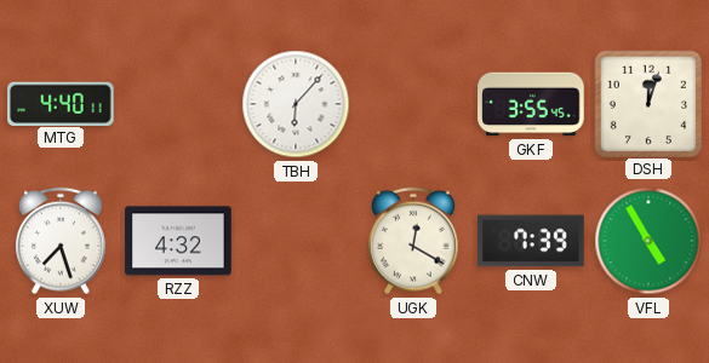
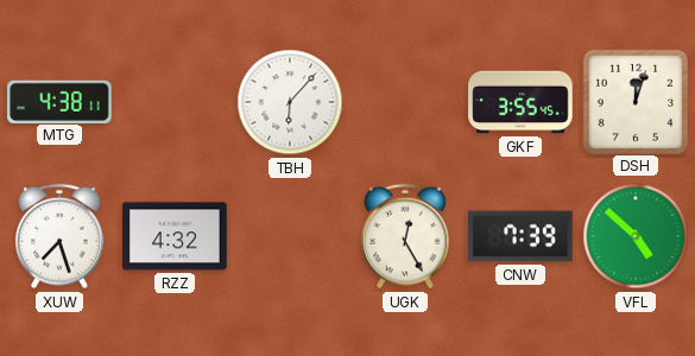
MTG: 4:40 -> 4:38
UGK: 12:20 -> 12:25
VFL: 4:55 -> 4:52
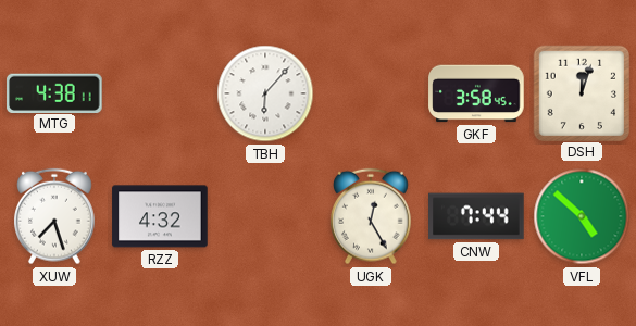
GKF: 3:55 -> 3:58
CNW: 7:39 -> 7:44
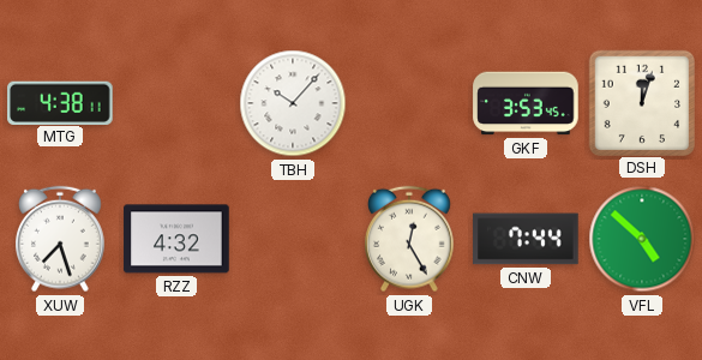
TBH: 6:07 -> 10:07
GKF: 3:58 -> 3:53
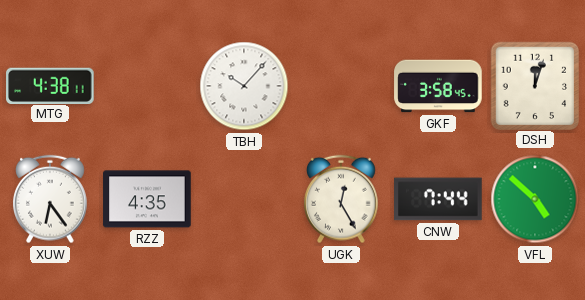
GKF: 3:53 -> 3:58
XUW: 7:27 -> 6:24
RZZ: 4:32 -> 4:35
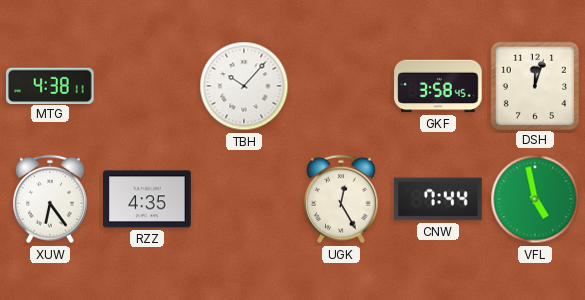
VFL: 4:52 -> 4:58
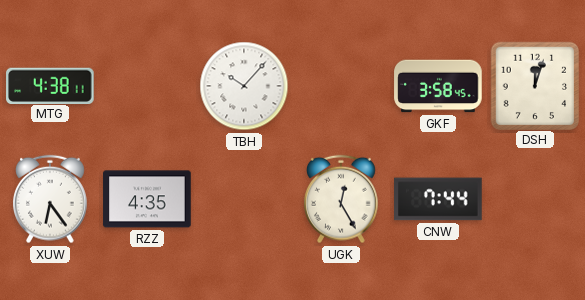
VFL: 4:58 -> none
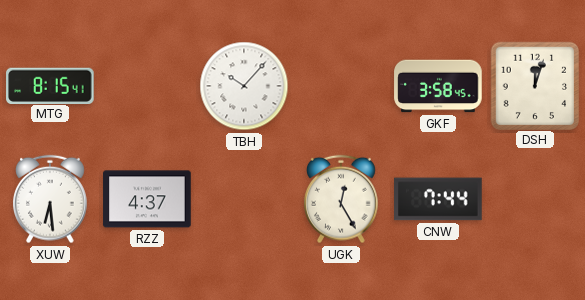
MTG: 4:38 -> 8:15
XUW: 6:24 -> 6:29
RZZ: 4:35 -> 4:37
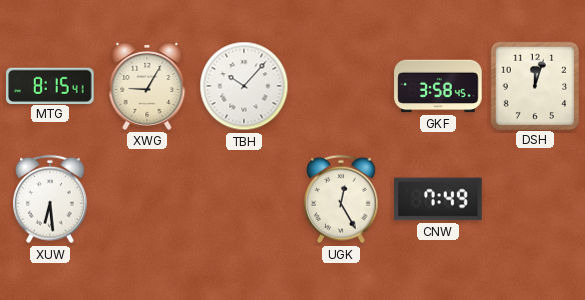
XWG: none -> 9:05
RZZ: 4:37 -> none
CNW: 7:44 -> 7:49
